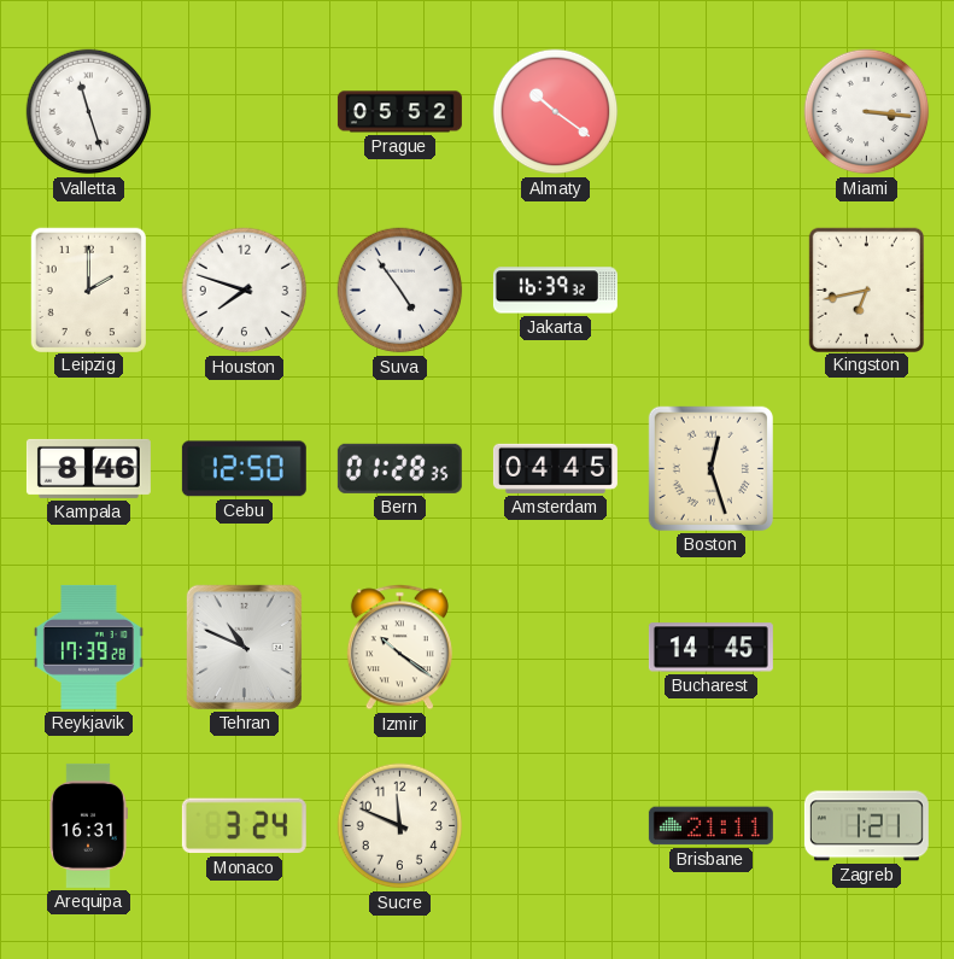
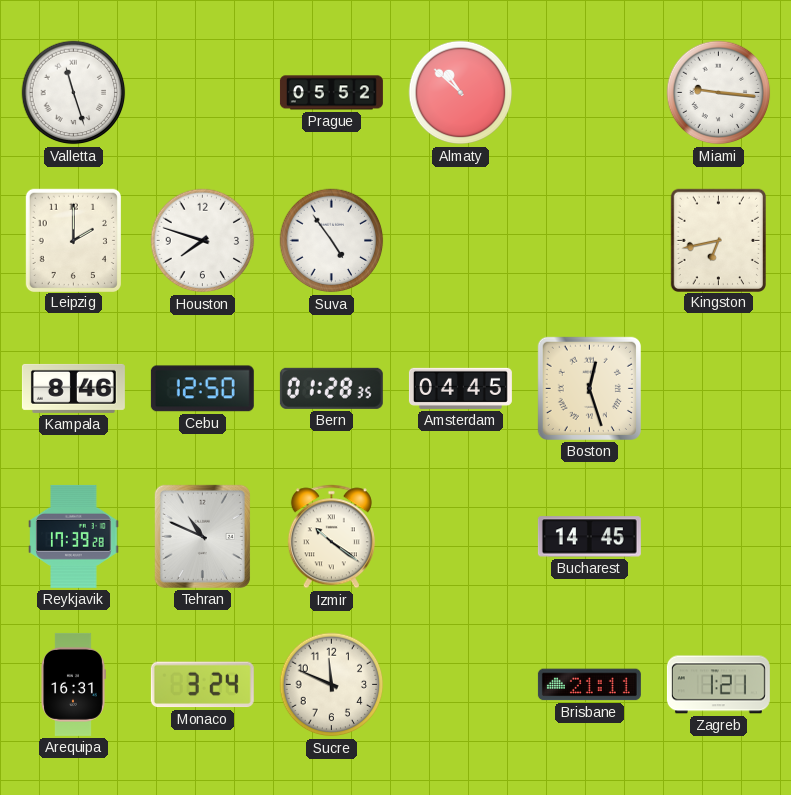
Almaty: 10:21 -> 10:52
Miami: 3:16 -> 9:16
Jakarta: 16:39 -> none
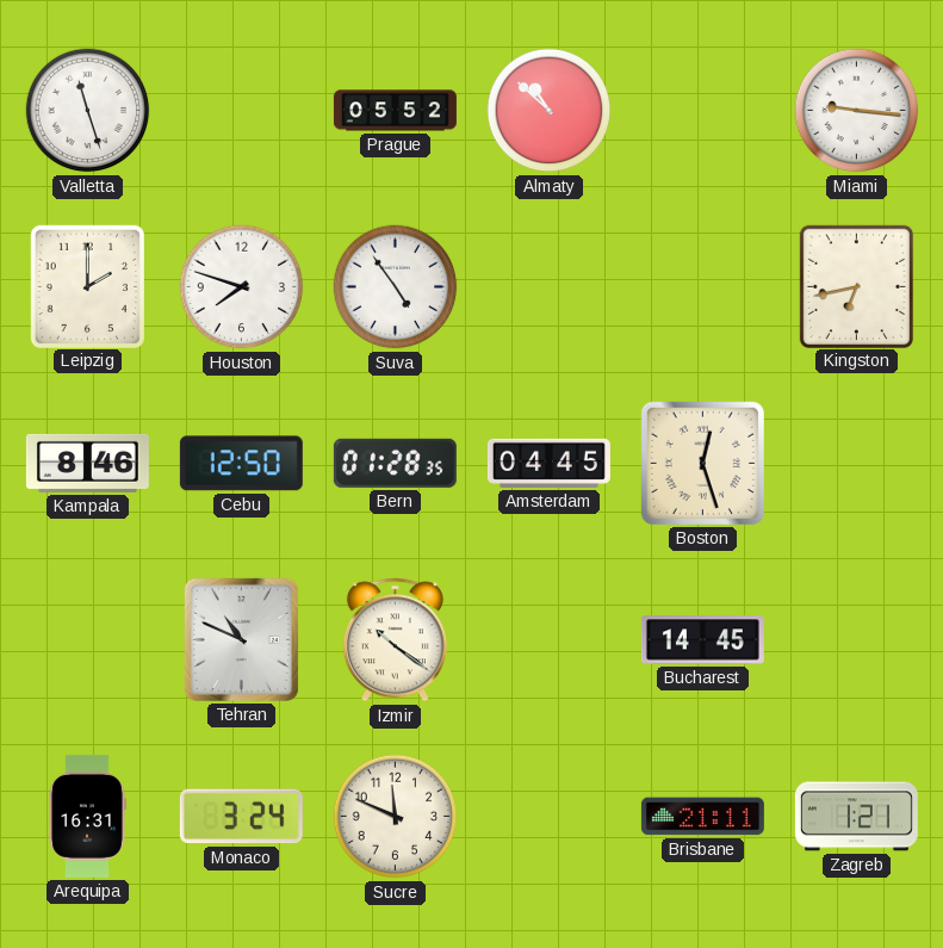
Reykjavik: 17:39 -> none
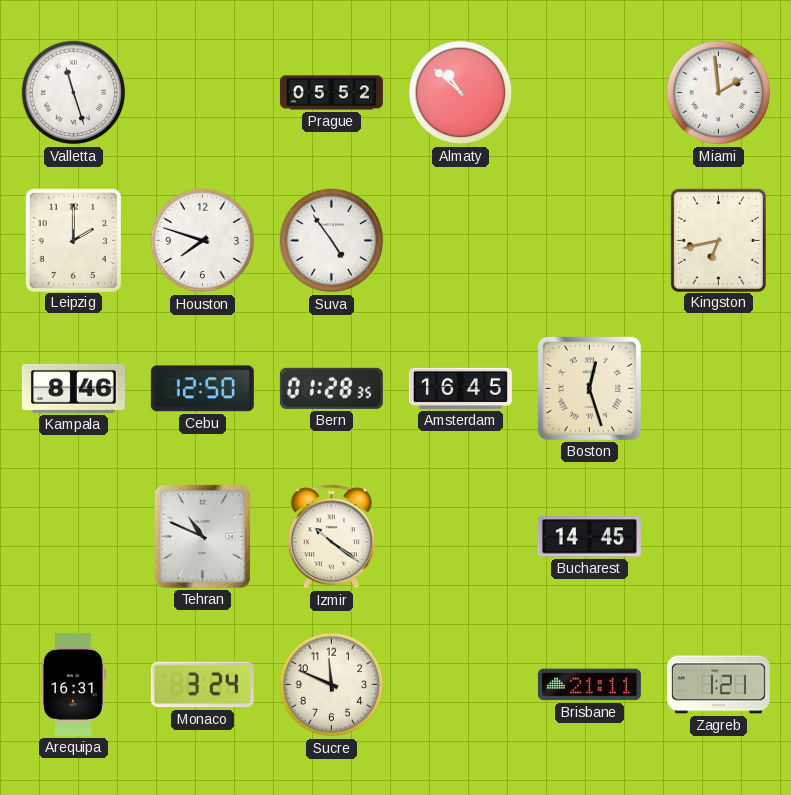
Miami: 9:16 -> 1:59
Amsterdam: 04:45 -> 16:45
